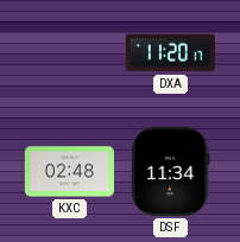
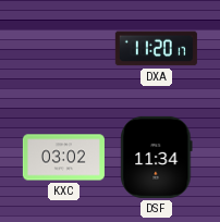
KXC: 02:48 -> 03:02
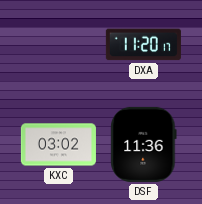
DSF: 11:34 -> 11:36
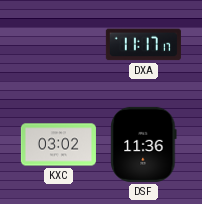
DXA: 11:20 -> 11:17
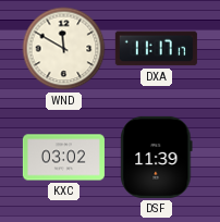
WND: none -> 11:50
DSF: 11:36 -> 11:39
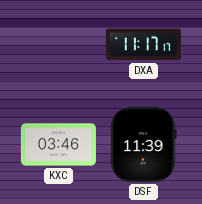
WND: 11:50 -> none
KXC: 03:02 -> 03:46
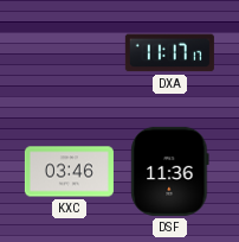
DSF: 11:39 -> 11:36
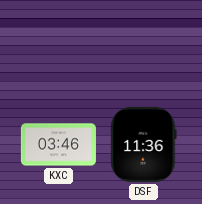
DXA: 11:17 -> none
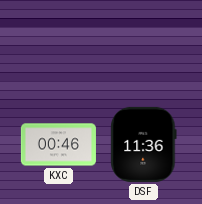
KXC: 03:46 -> 00:46
